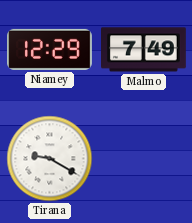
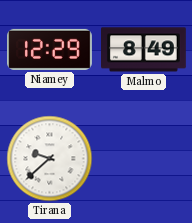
Malmo: 7:49 -> 8:49
Tirana: 9:20 -> 9:38
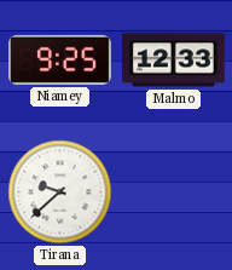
Niamey: 12:29 -> 9:25
Malmo: 8:49 -> 12:33
